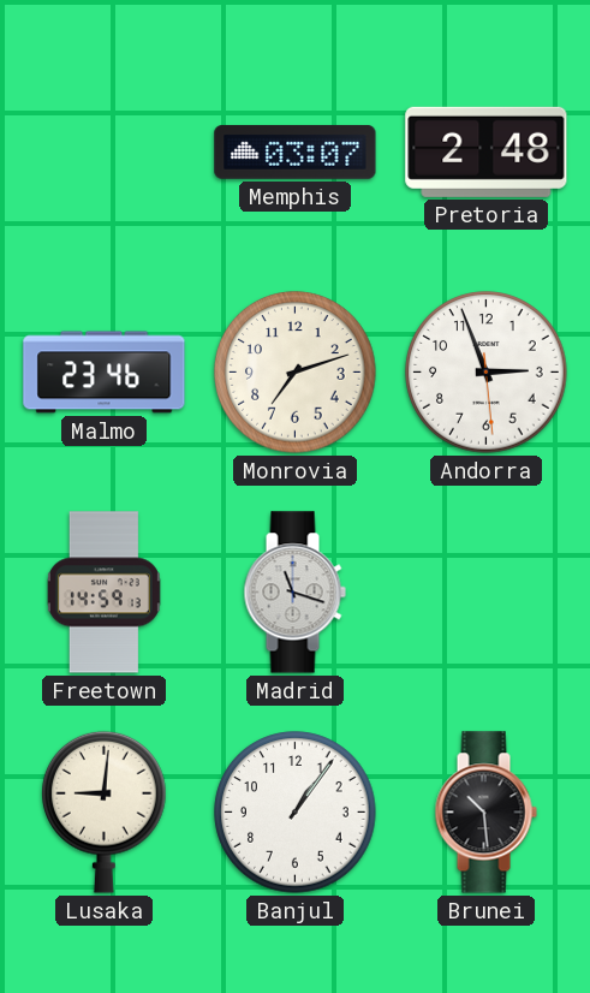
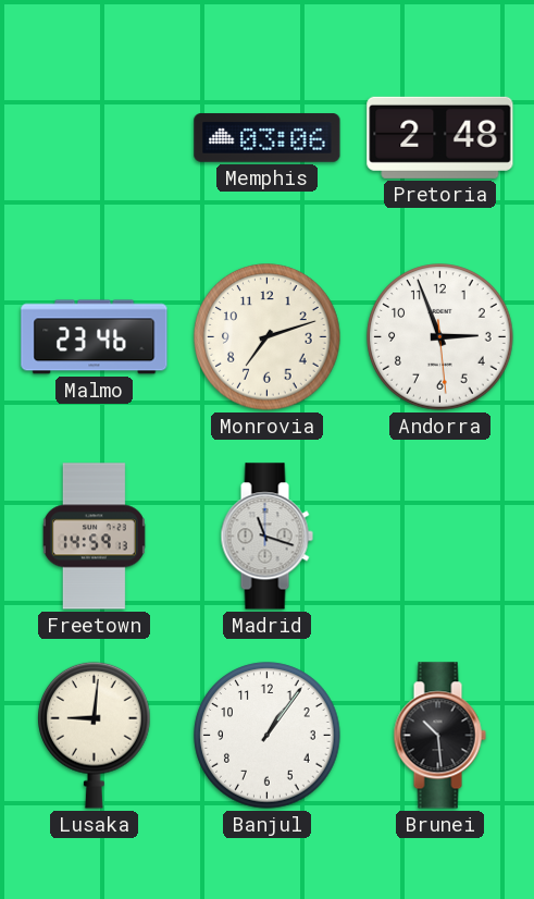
Memphis: 03:07 -> 03:06
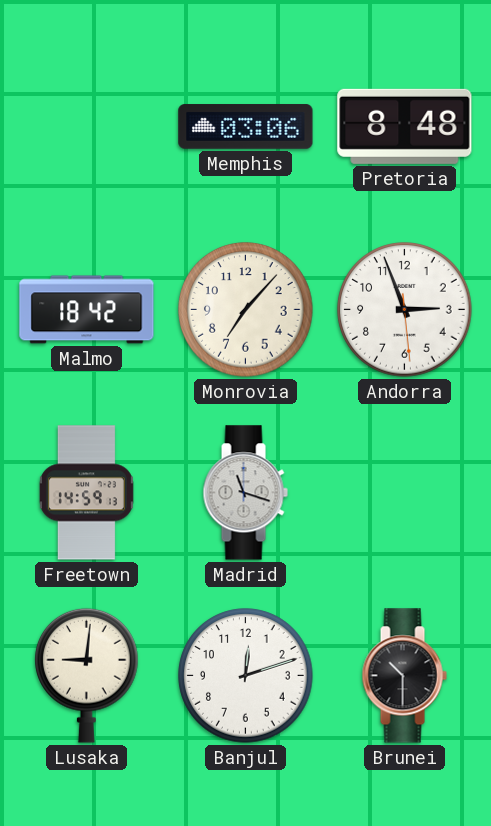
Pretoria: 2:48 -> 8:48
Malmo: 23:46 -> 18:42
Monrovia: 7:12 -> 7:07
Banjul: 1:06 -> 12:12
Brunei: 10:29 -> 10:30
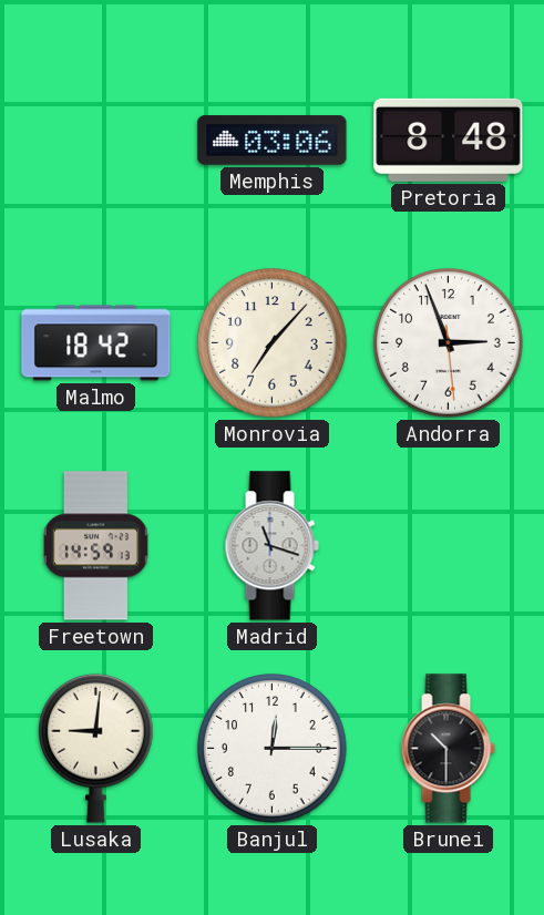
Banjul: 12:12 -> 12:15
